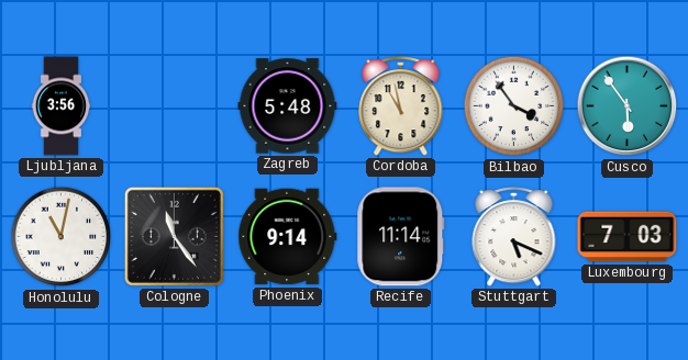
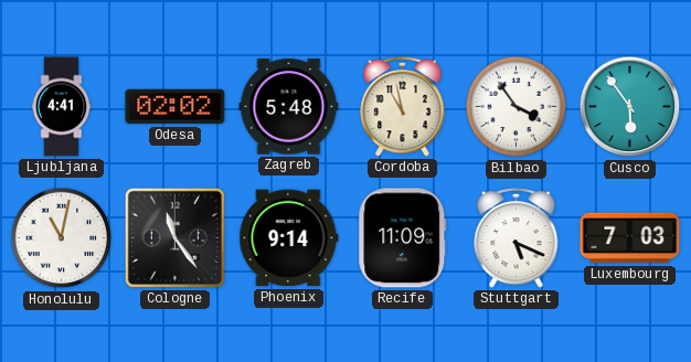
Ljubljana: 3:56 -> 4:41
Odesa: none -> 02:02
Recife: 11:14 -> 11:09
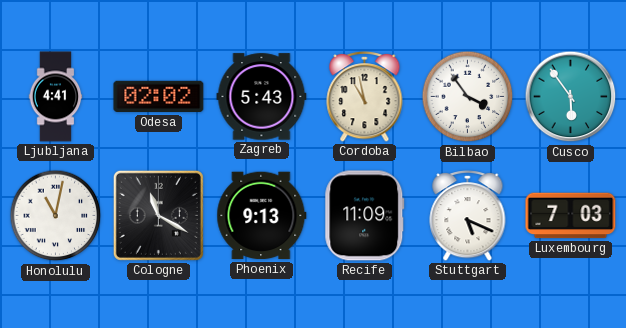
Zagreb: 5:48 -> 5:43
Cologne: 11:24 -> 11:20
Phoenix: 9:14 -> 9:13
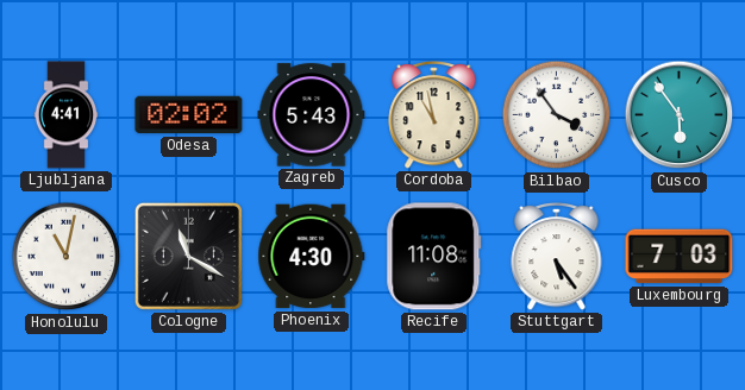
Phoenix: 9:13 -> 4:30
Recife: 11:09 -> 11:08
Stuttgart: 5:19 -> 5:24
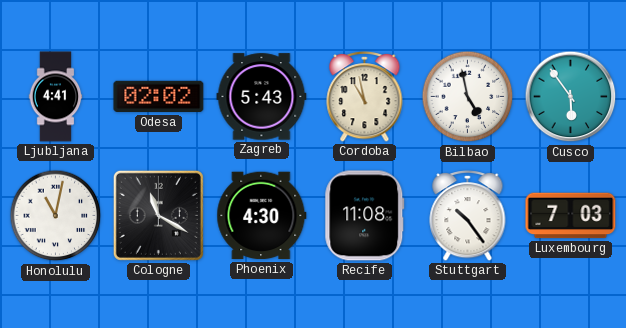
Bilbao: 3:54 -> 4:58
Stuttgart: 5:24 -> 10:24
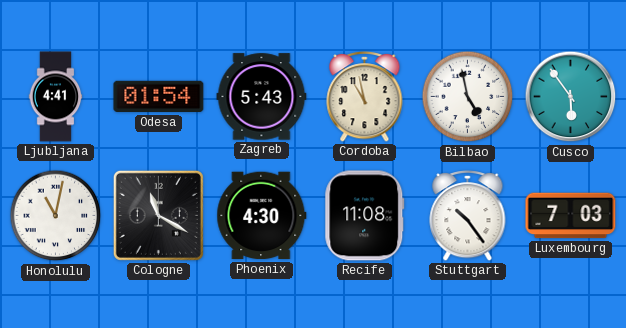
Odesa: 02:02 -> 01:54
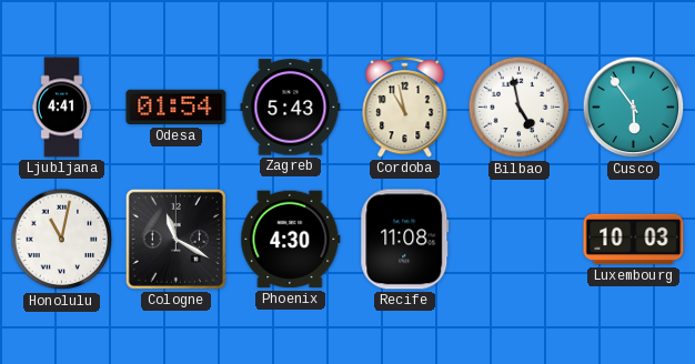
Stuttgart: 10:24 -> none
Luxembourg: 7:03 -> 10:03
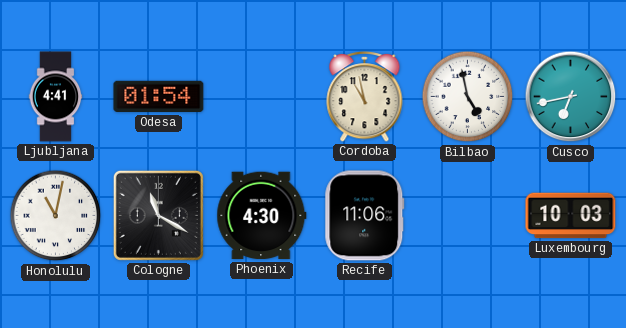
Zagreb: 5:43 -> none
Cusco: 5:54 -> 6:43
Recife: 11:08 -> 11:06
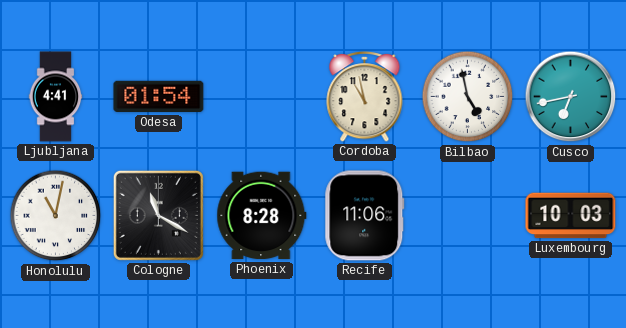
Phoenix: 4:30 -> 8:28
